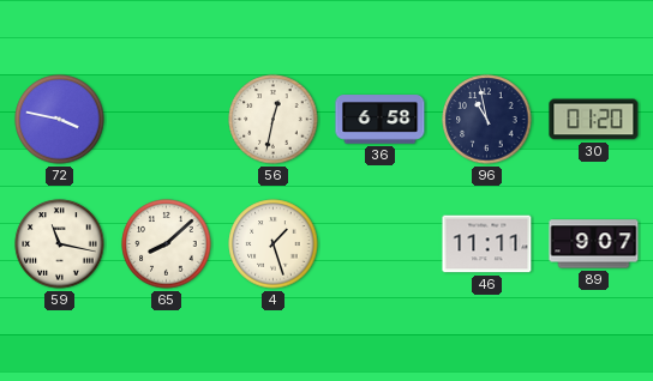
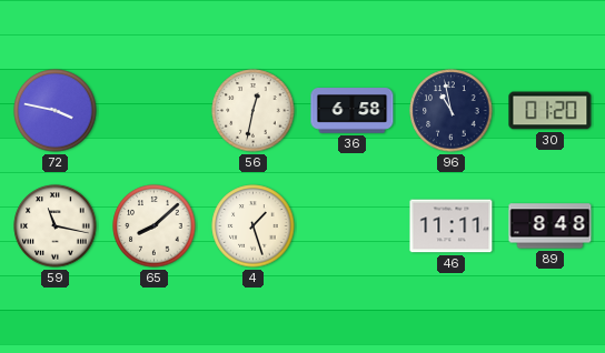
89: 9:07 -> 8:48
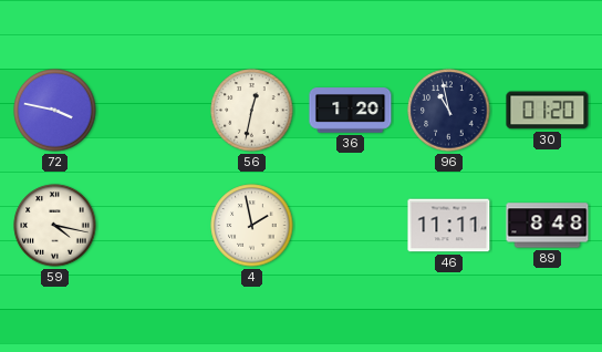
36: 6:58 -> 1:20
59: 11:17 -> 4:17
65: 8:08 -> none
4: 1:27 -> 1:58
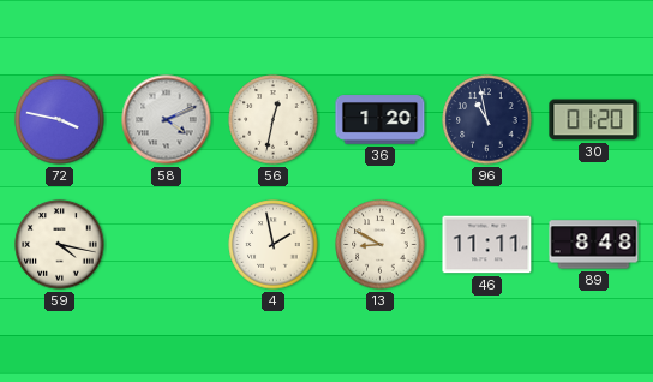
58: none -> 4:11
13: none -> 8:50
